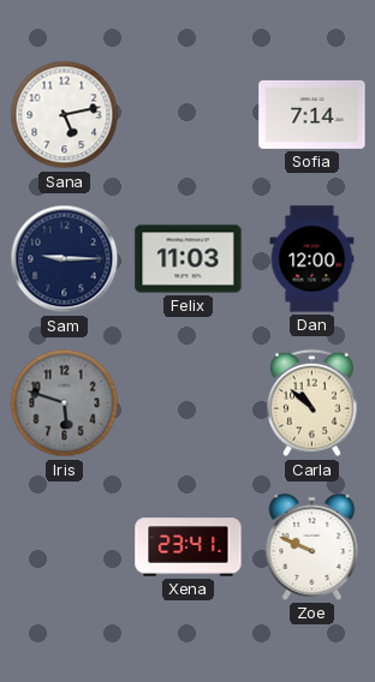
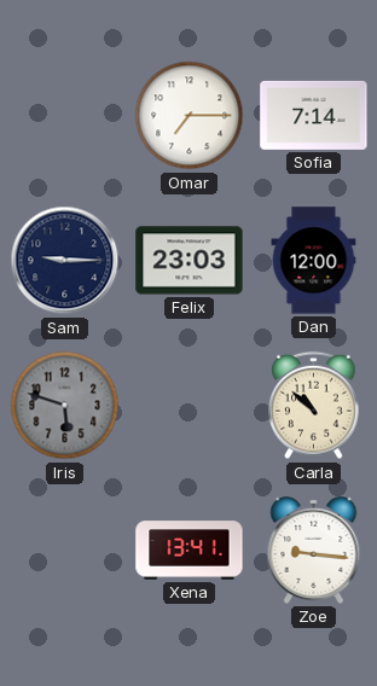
Sana: 5:13 -> none
Omar: none -> 7:15
Felix: 11:03 -> 23:03
Xena: 23:41 -> 13:41
Zoe: 9:49 -> 9:16
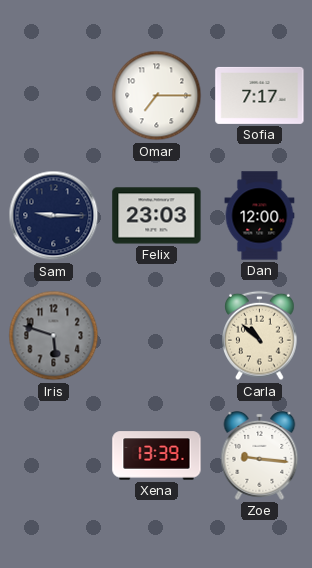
Sofia: 7:14 -> 7:17
Xena: 13:41 -> 13:39
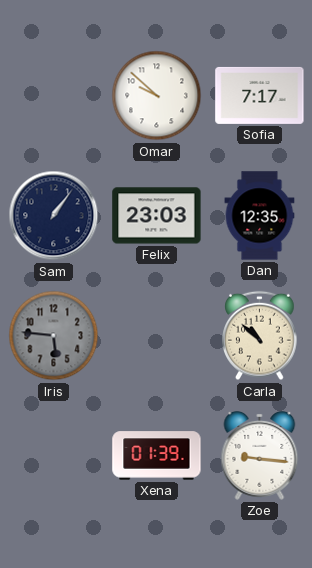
Omar: 7:15 -> 9:52
Sam: 9:15 -> 1:06
Dan: 12:00 -> 12:35
Iris: 5:48 -> 5:46
Xena: 13:39 -> 01:39
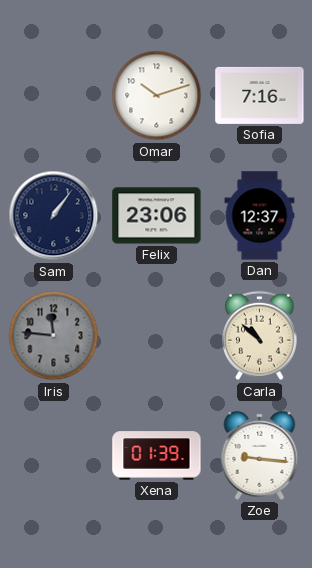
Omar: 9:52 -> 10:12
Sofia: 7:17 -> 7:16
Felix: 23:03 -> 23:06
Dan: 12:35 -> 12:37
Iris: 5:46 -> 11:46
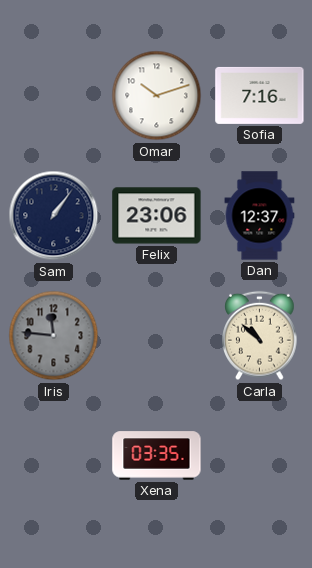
Xena: 01:39 -> 03:35
Zoe: 9:16 -> none
